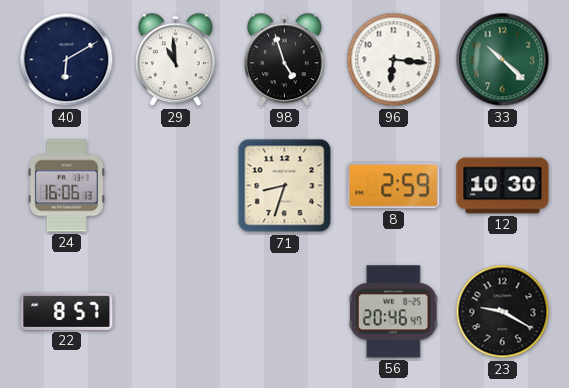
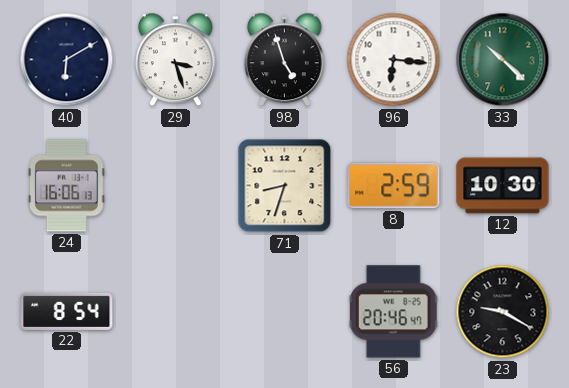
29: 10:59 -> 3:27
22: 8:57 -> 8:54
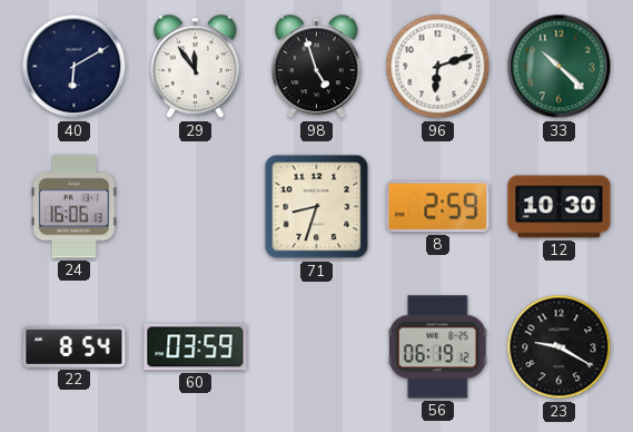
29: 3:27 -> 11:54
96: 6:16 -> 6:12
60: none -> 03:59
56: 20:46 -> 06:19
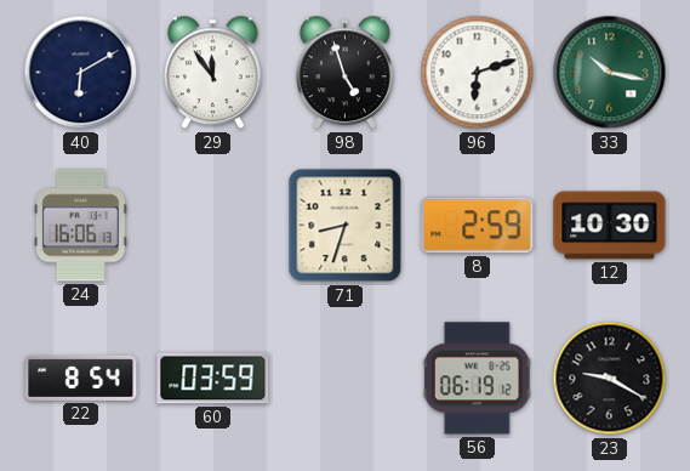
33: 10:22 -> 10:17
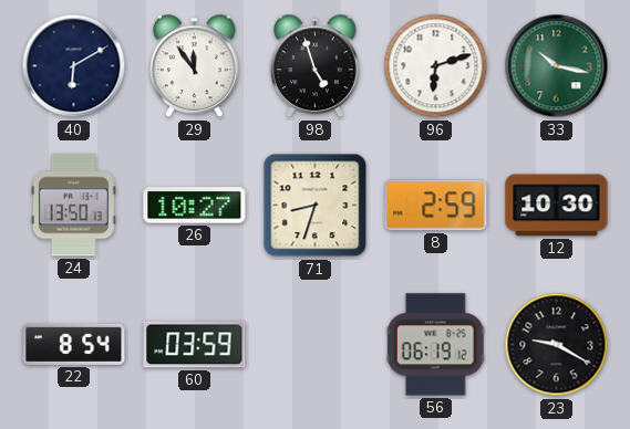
24: 16:06 -> 13:50
26: none -> 10:27
